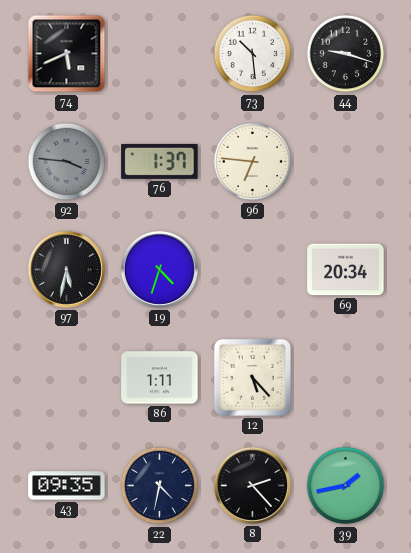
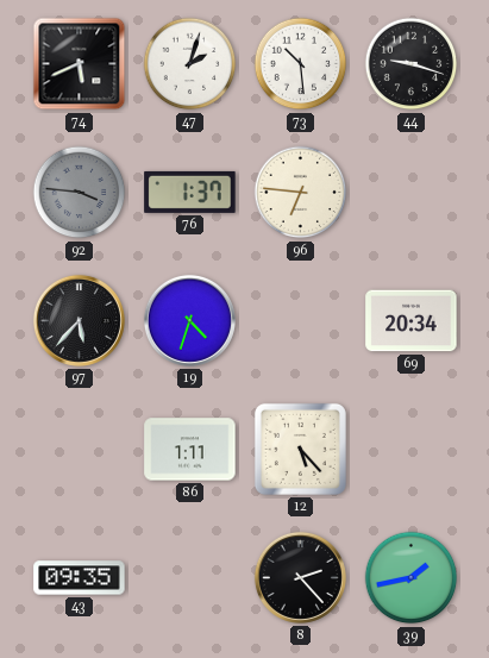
47: none -> 2:03
97: 5:32 -> 5:37
22: 4:32 -> none
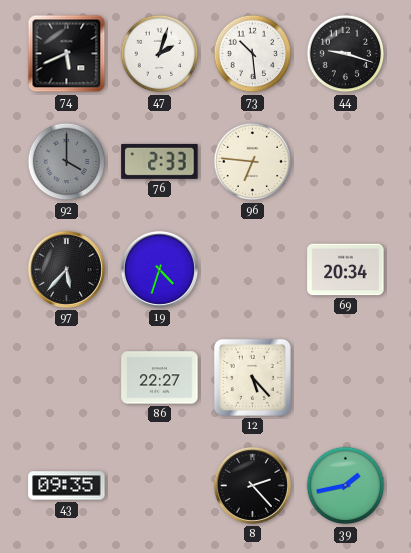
92: 3:46 -> 4:00
76: 1:37 -> 2:33
86: 1:11 -> 22:27
